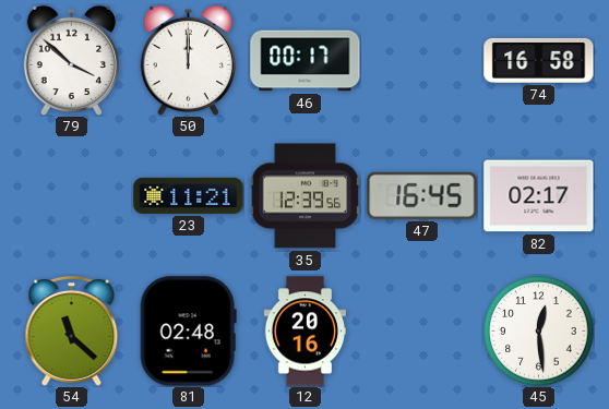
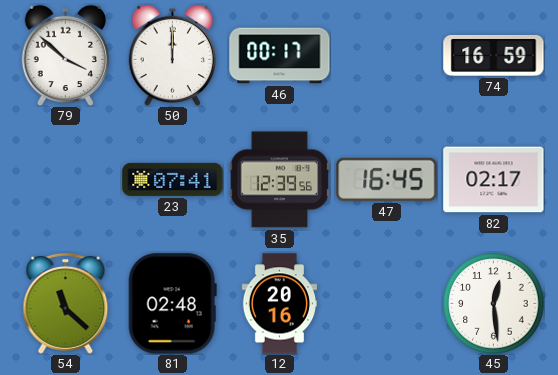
74: 16:58 -> 16:59
23: 11:21 -> 07:41
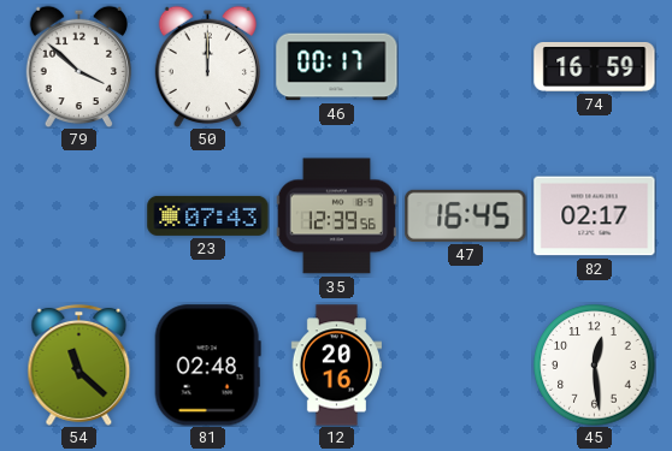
23: 07:41 -> 07:43
